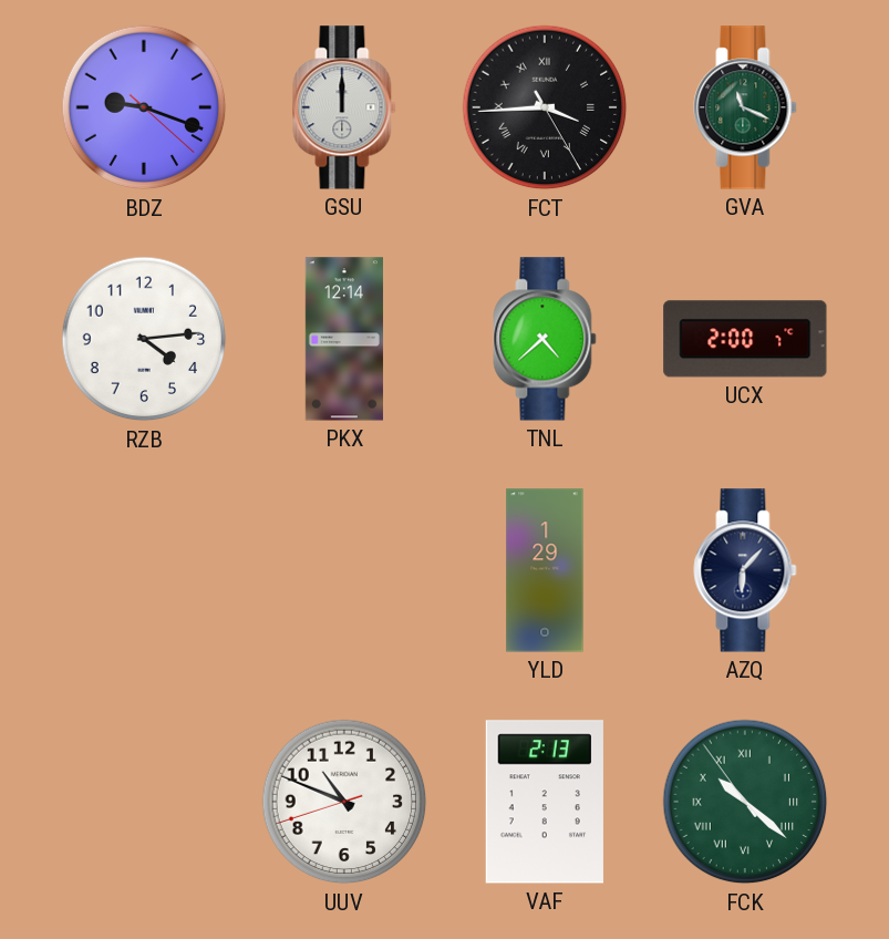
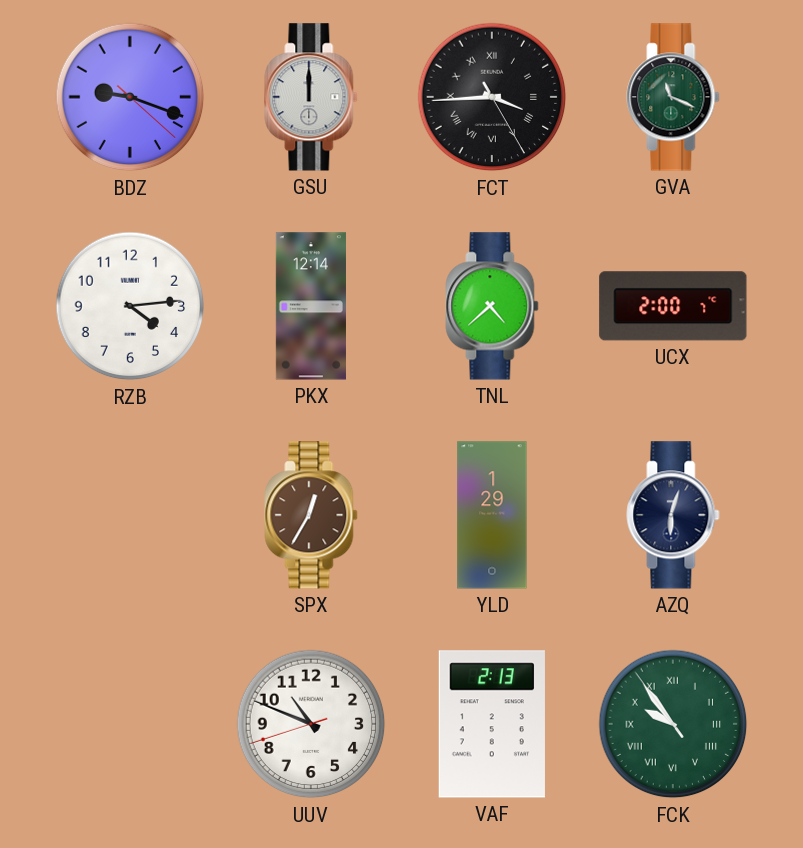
SPX: none -> 12:35
AZQ: 6:07 -> 6:03
FCK: 10:21 -> 9:53
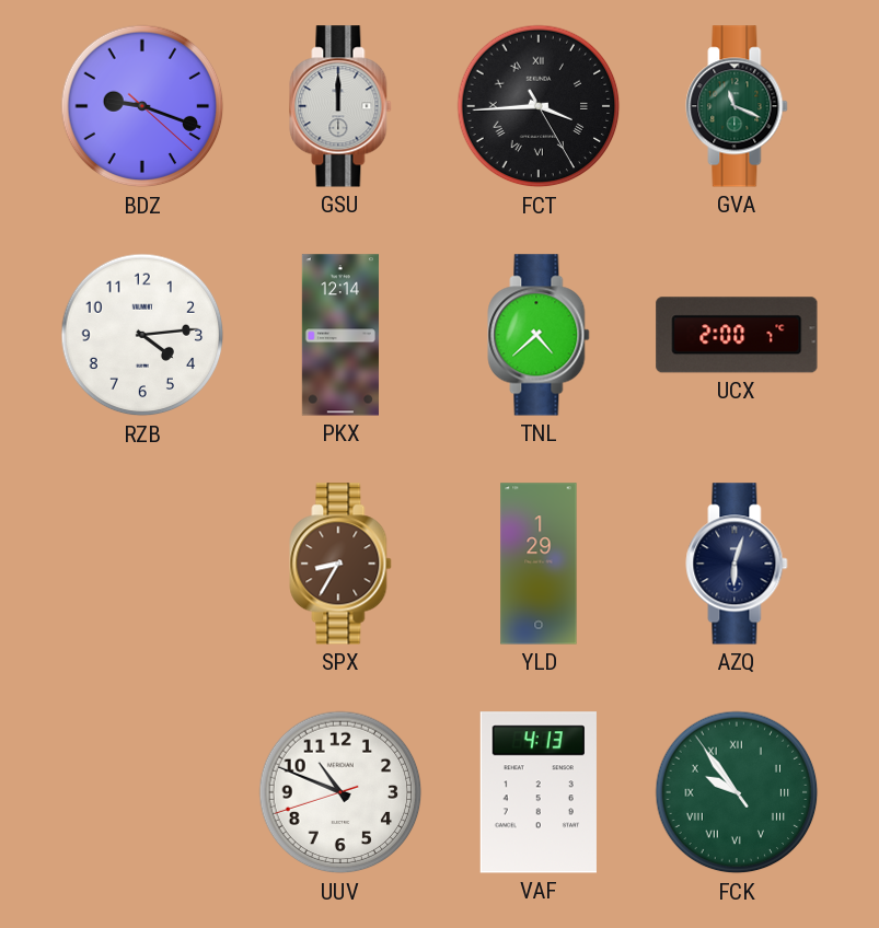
SPX: 12:35 -> 8:35
VAF: 2:13 -> 4:13
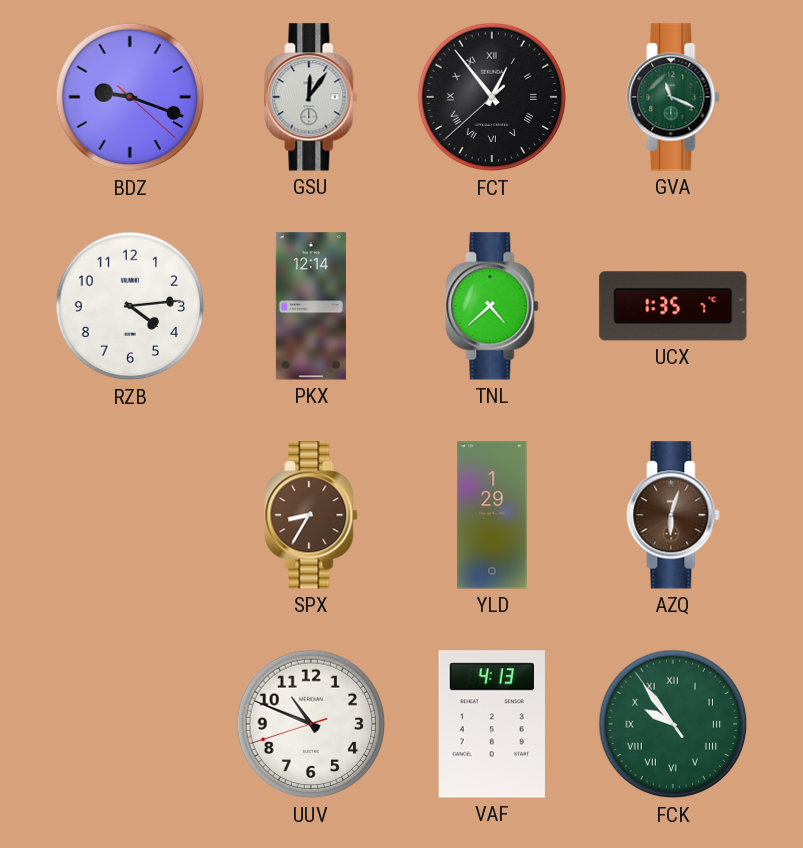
GSU: 12:00 -> 12:06
FCT: 3:44 -> 12:53
UCX: 2:00 -> 1:35
AZQ dial: navy -> brown
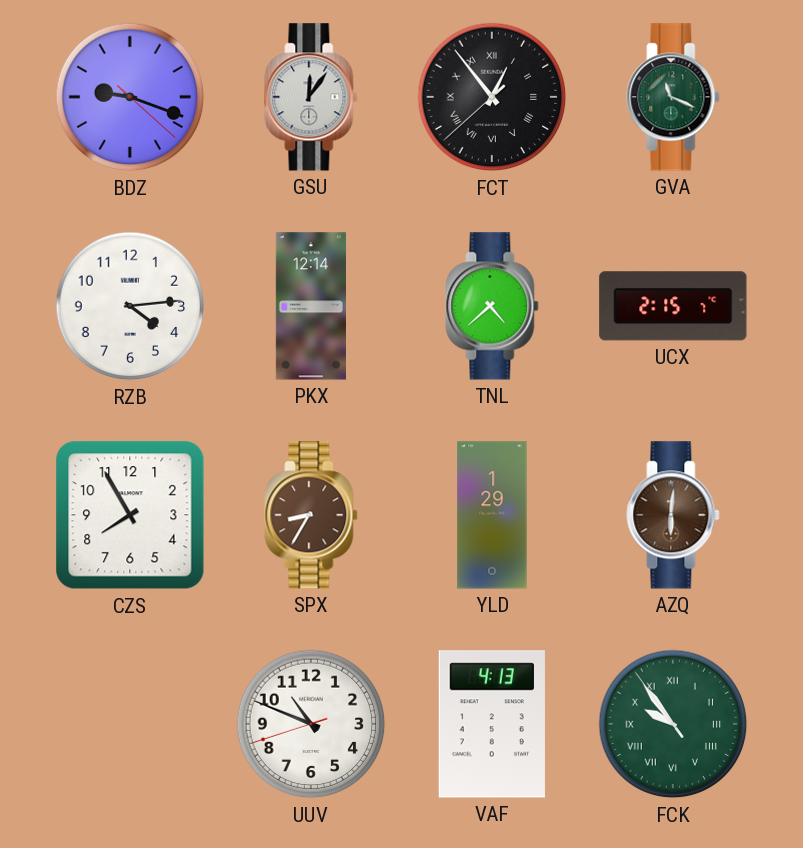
UCX: 1:35 -> 2:15
CZS: none -> 7:55
AZQ: 6:03 -> 6:01
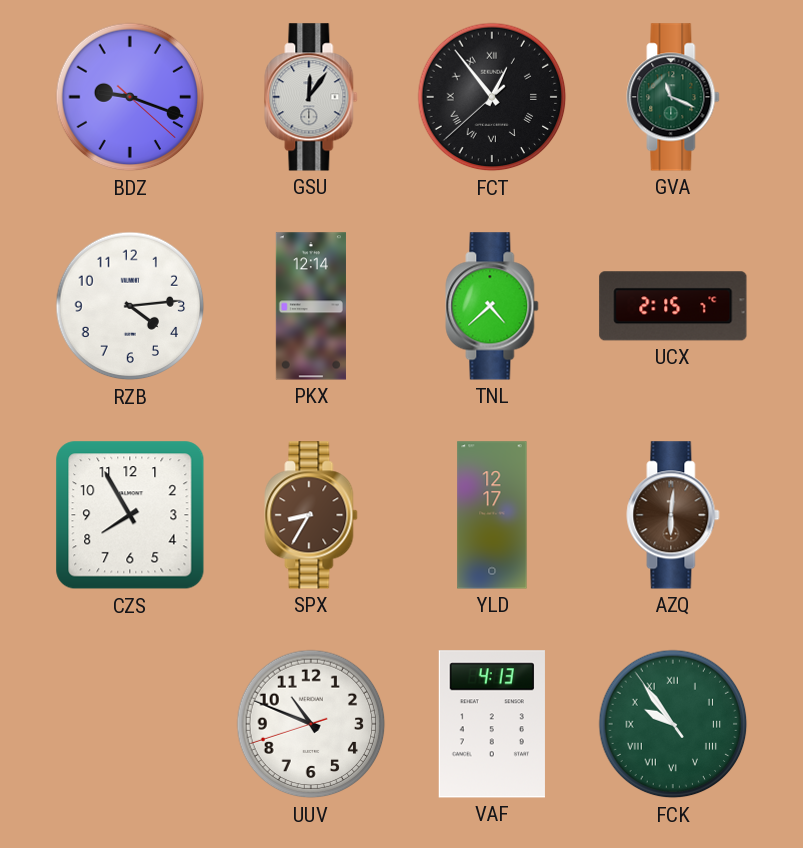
YLD: 1:29 -> 12:17
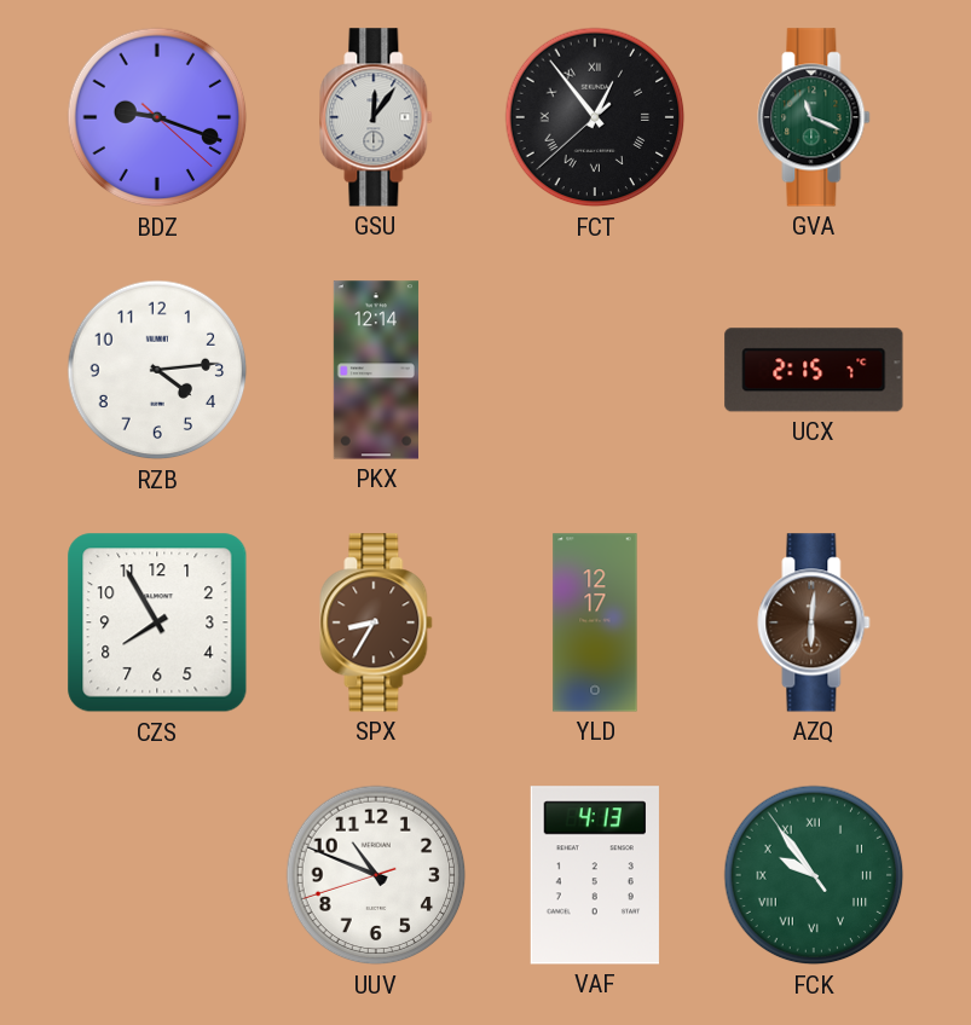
TNL: 4:38 -> none
